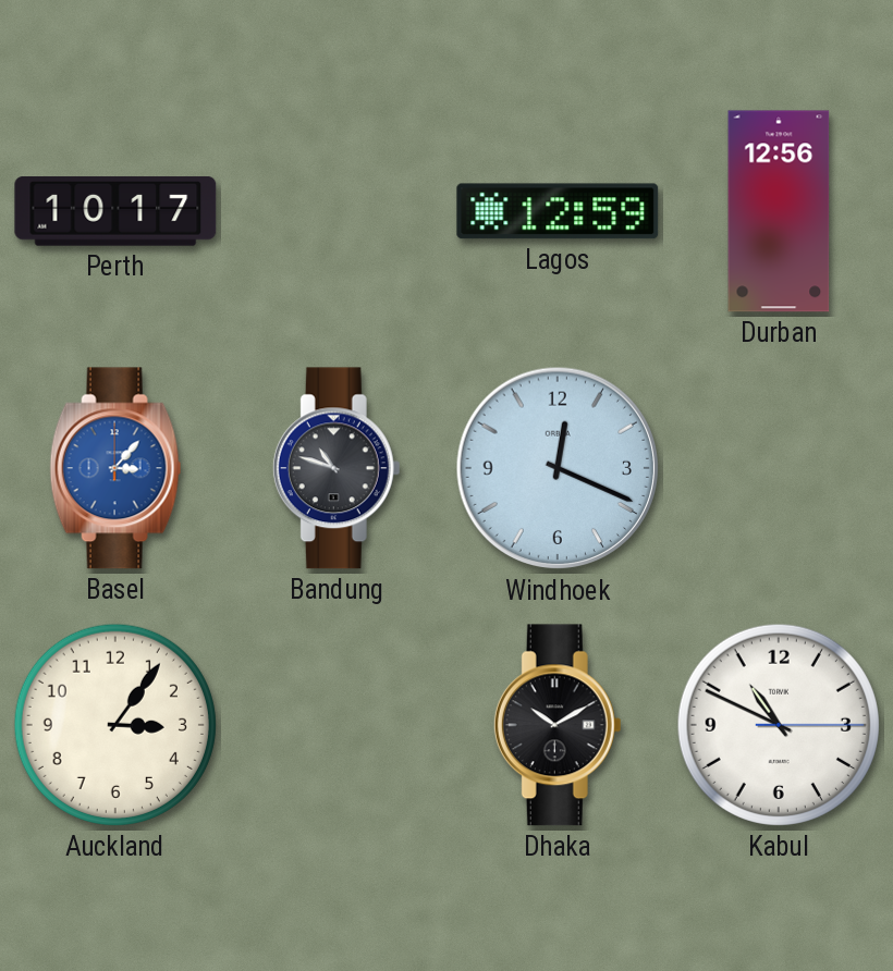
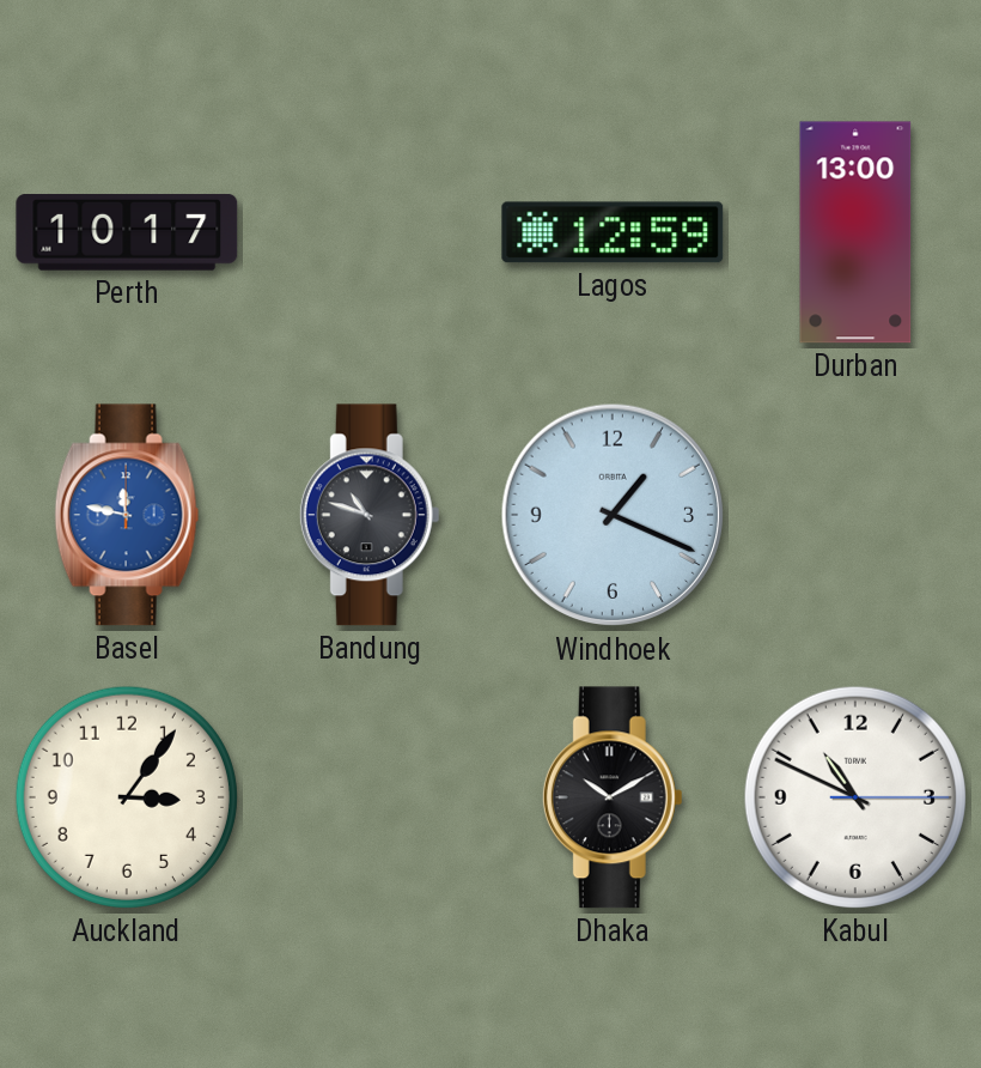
Durban: 12:56 -> 13:00
Basel: 3:07 -> 11:47
Windhoek: 12:19 -> 1:19
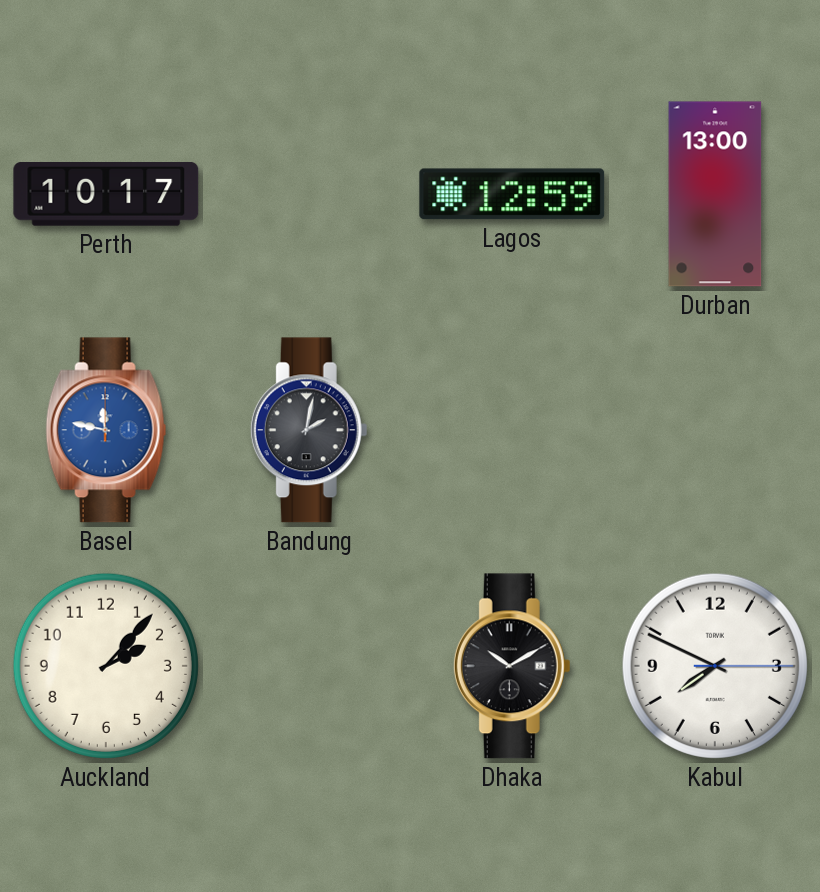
Bandung: 10:48 -> 2:02
Windhoek: 1:19 -> none
Auckland: 3:06 -> 2:07
Kabul: 10:49 -> 7:49
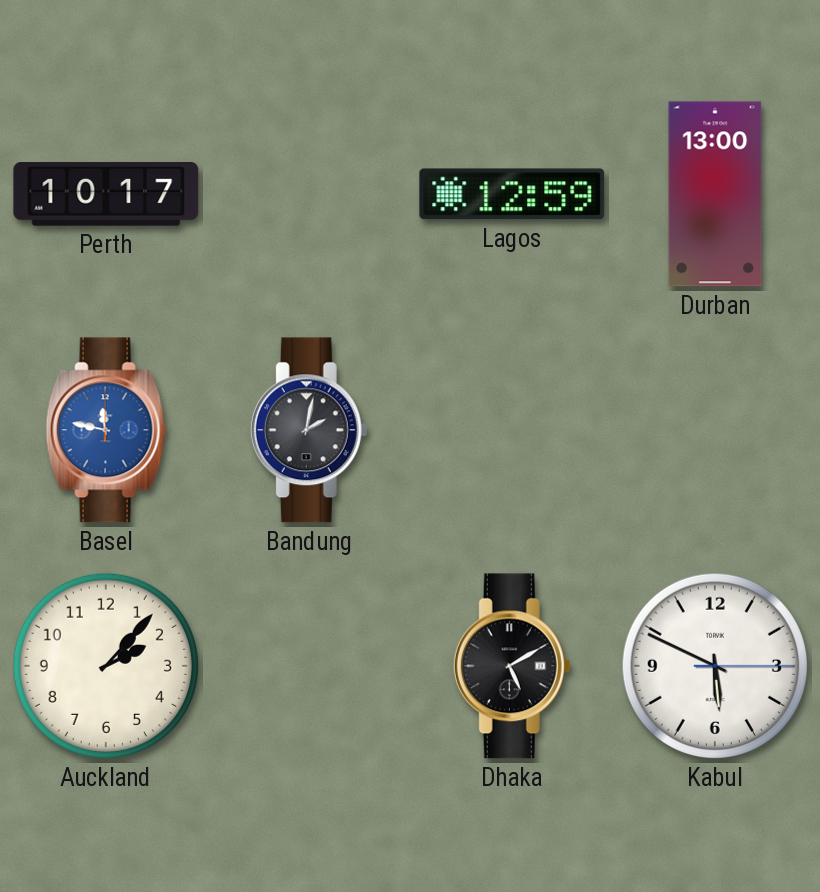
Dhaka: 10:10 -> 5:10
Kabul: 7:49 -> 5:49
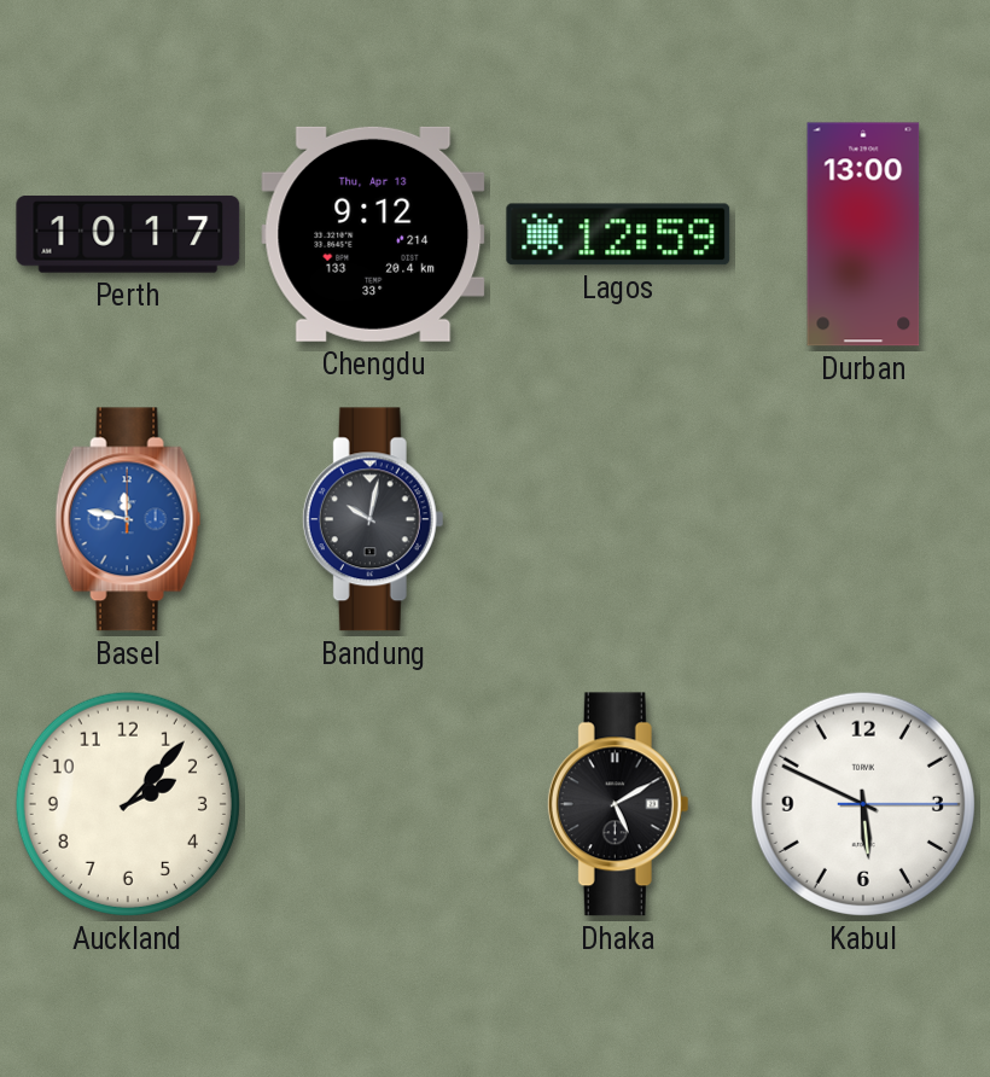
Chengdu: none -> 9:12
Bandung: 2:02 -> 10:02
